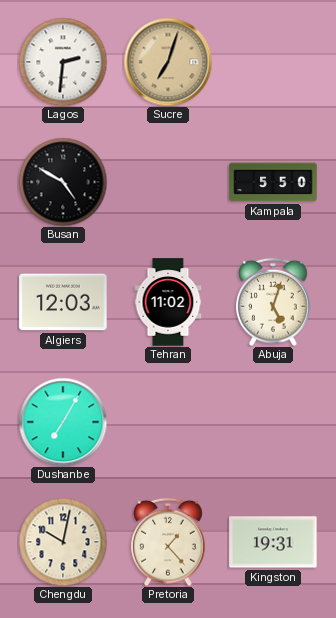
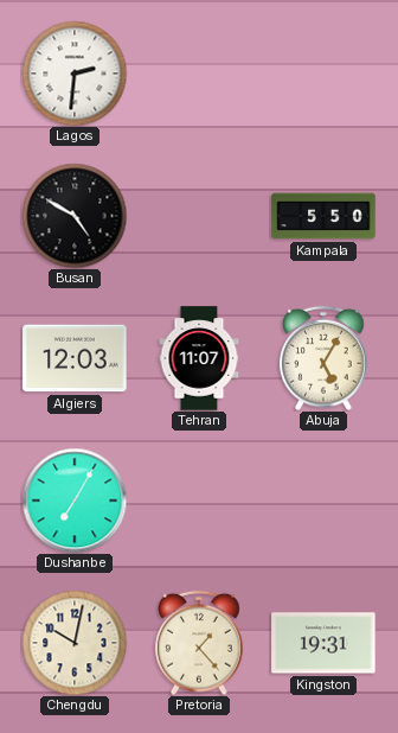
Sucre: 7:03 -> none
Tehran: 11:02 -> 11:07
Abuja: 5:03 -> 5:05
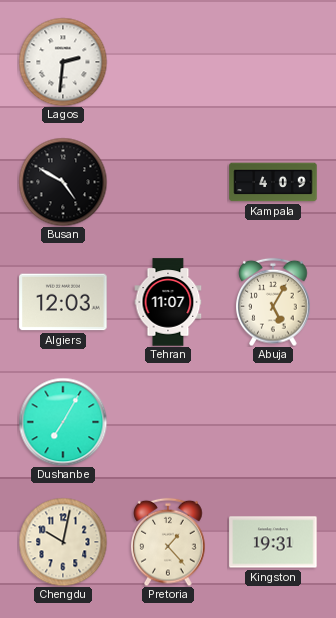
Kampala: 5:50 -> 4:09
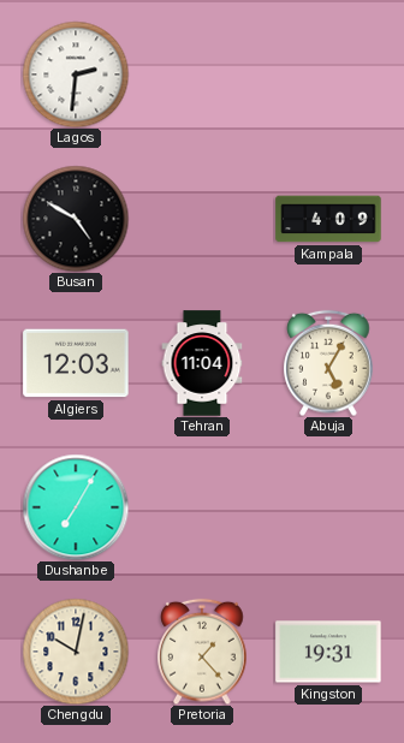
Tehran: 11:07 -> 11:04
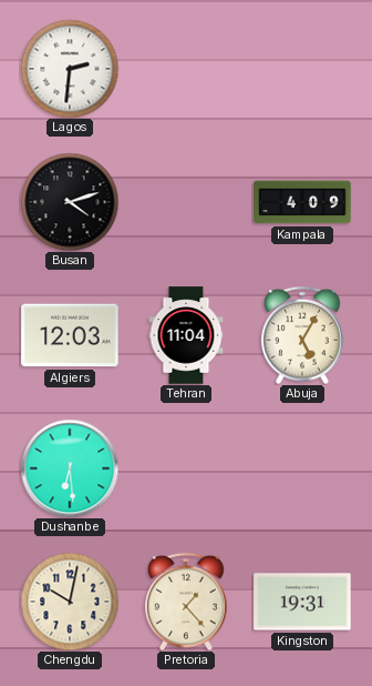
Busan: 4:50 -> 4:12
Dushanbe: 7:05 -> 6:29
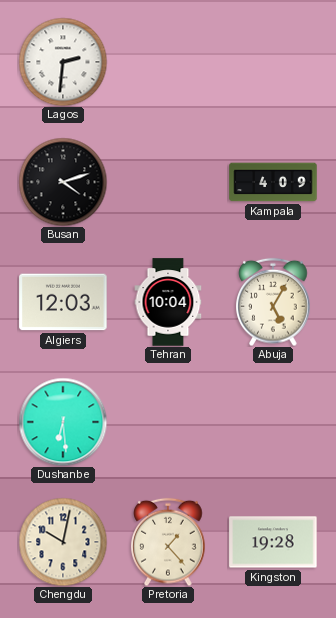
Tehran: 11:04 -> 10:04
Kingston: 19:31 -> 19:28
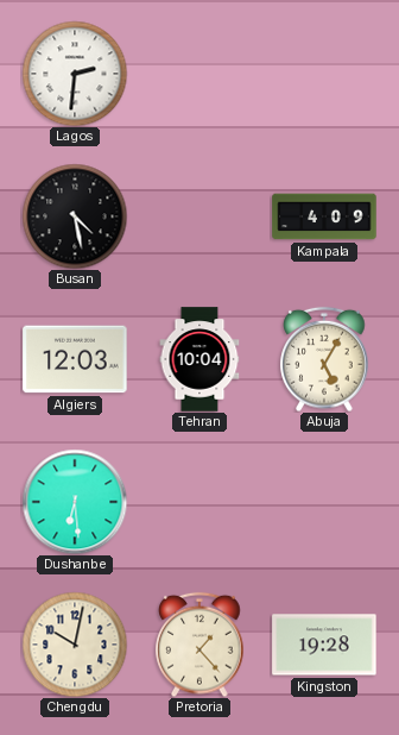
Busan: 4:12 -> 4:28
